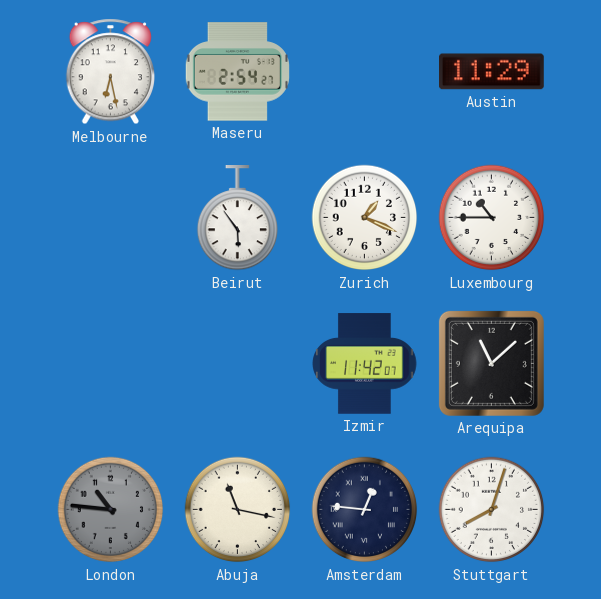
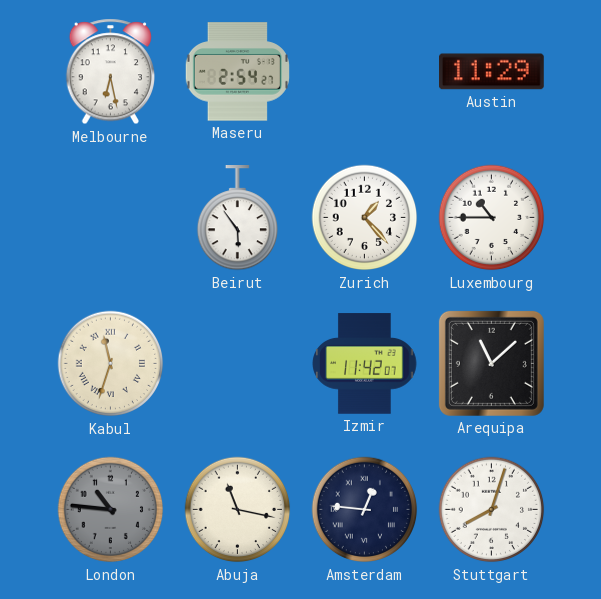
Zurich: 1:19 -> 1:23
Kabul: none -> 11:33
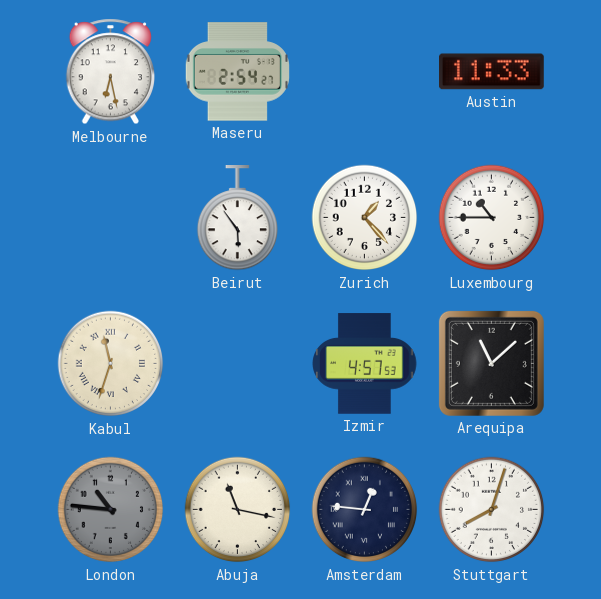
Austin: 11:29 -> 11:33
Izmir: 11:42 -> 4:57
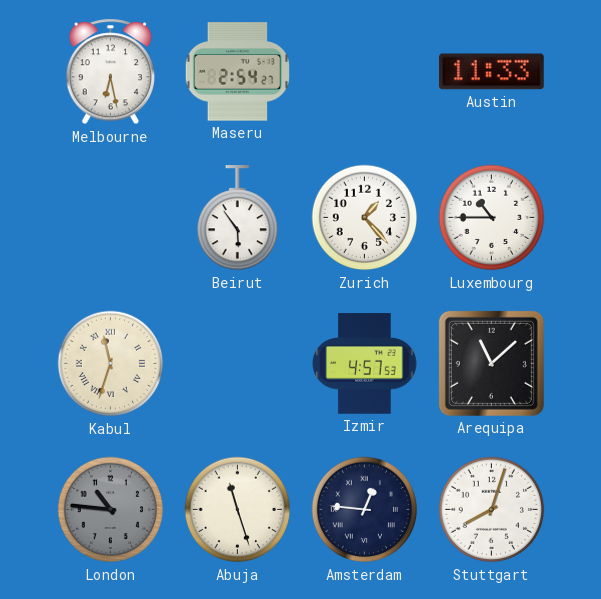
Abuja: 11:17 -> 11:27
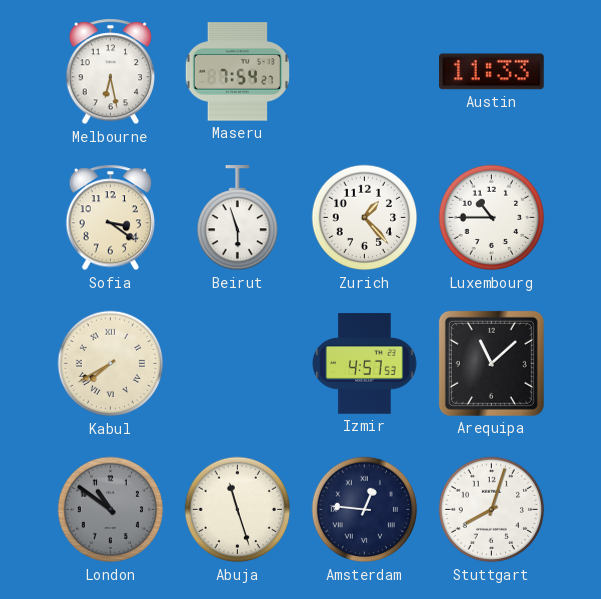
Maseru: 2:54 -> 7:54
Sofia: none -> 3:21
Beirut: 5:54 -> 5:57
Kabul: 11:33 -> 7:40
London: 10:46 -> 10:51
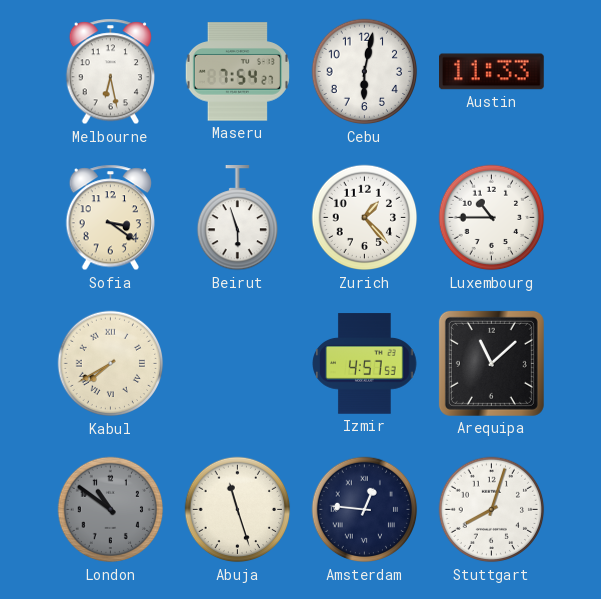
Cebu: none -> 6:02
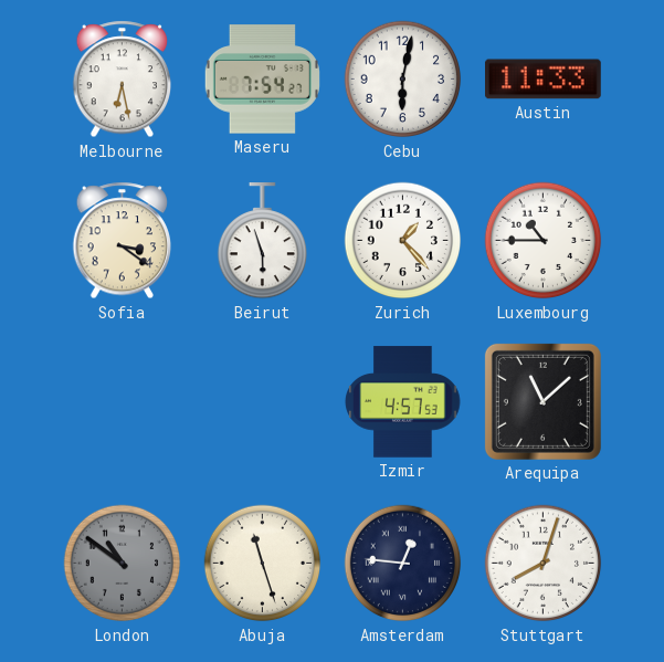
Kabul: 7:40 -> none
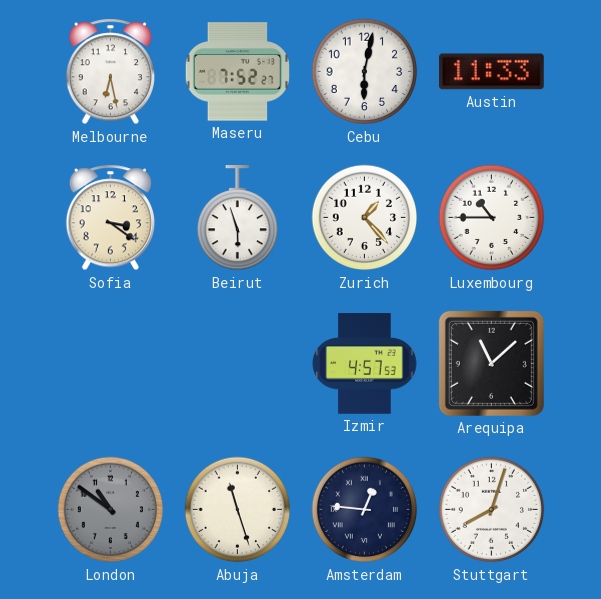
Maseru: 7:54 -> 7:52
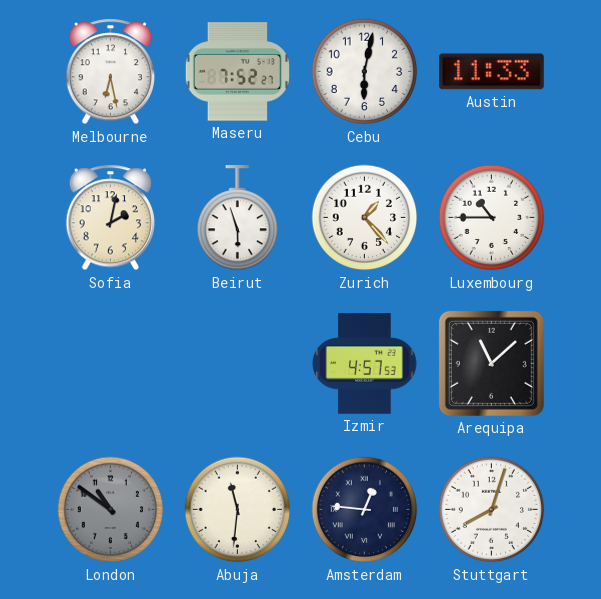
Sofia: 3:21 -> 2:02
Abuja: 11:27 -> 11:31
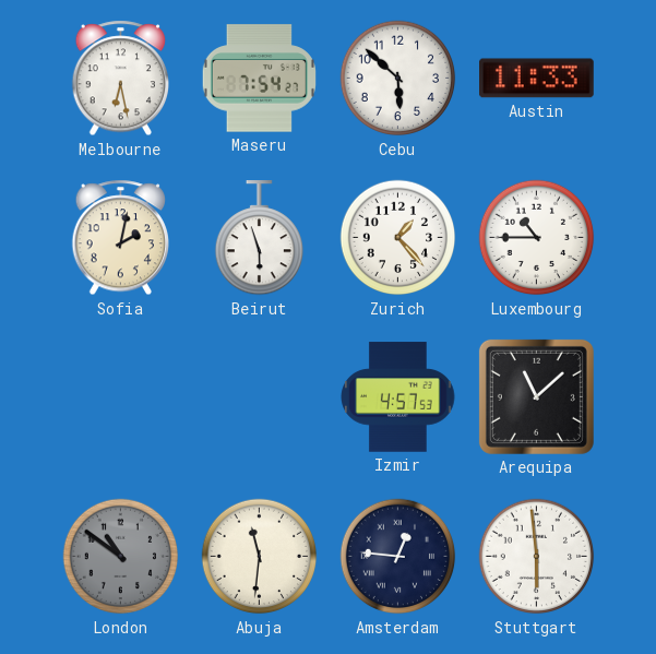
Maseru: 7:52 -> 7:54
Cebu: 6:02 -> 5:52
Stuttgart: 8:03 -> 5:59
